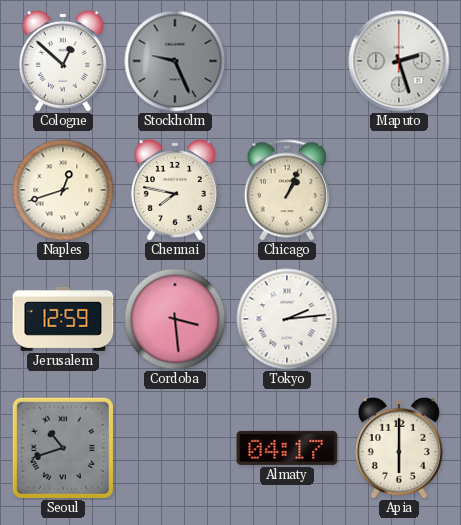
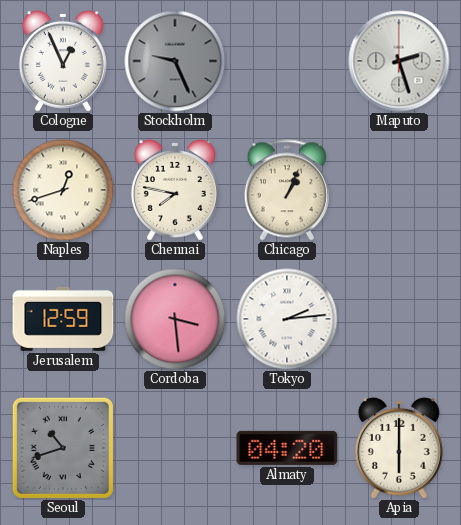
Cologne: 12:52 -> 12:56
Almaty: 04:17 -> 04:20
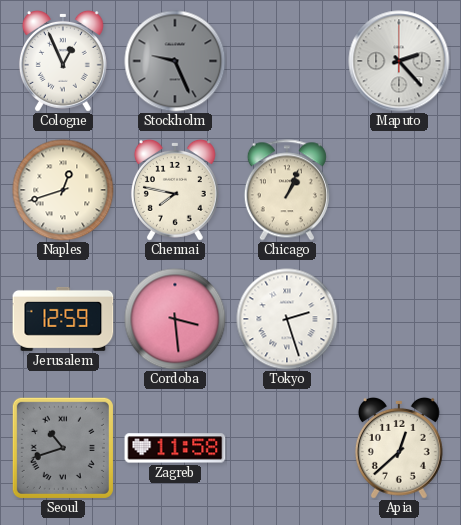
Maputo: 2:27 -> 2:23
Tokyo: 2:14 -> 2:27
Zagreb: none -> 11:58
Almaty: 04:20 -> none
Apia: 6:00 -> 12:38
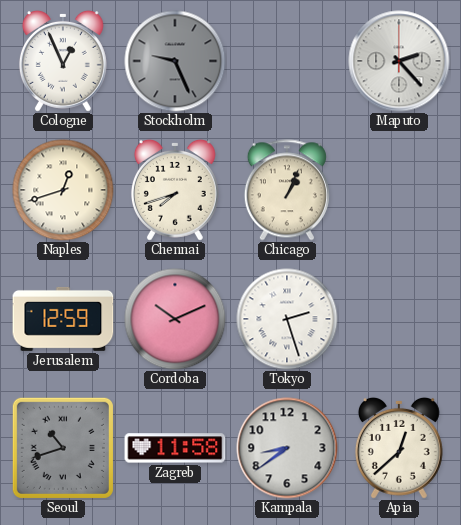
Chennai: 7:47 -> 7:42
Cordoba: 3:29 -> 10:11
Kampala: none -> 8:39
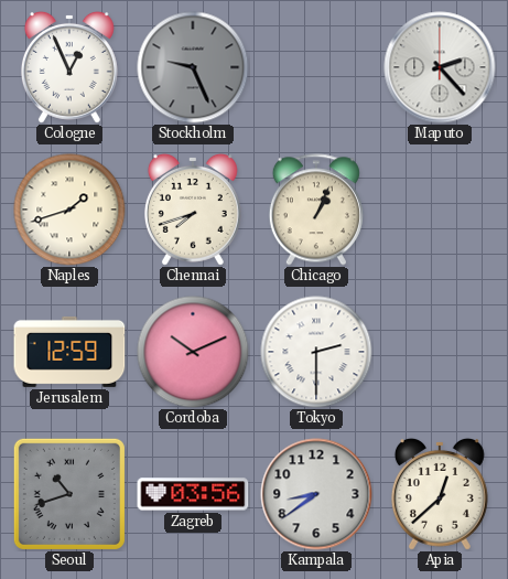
Naples: 12:42 -> 1:42
Tokyo: 2:27 -> 2:30
Zagreb: 11:58 -> 03:56
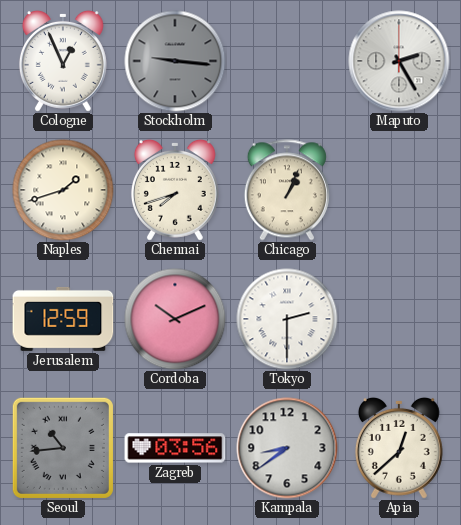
Stockholm: 9:26 -> 9:16
Maputo: 2:23 -> 2:25
Seoul: 10:42 -> 10:44
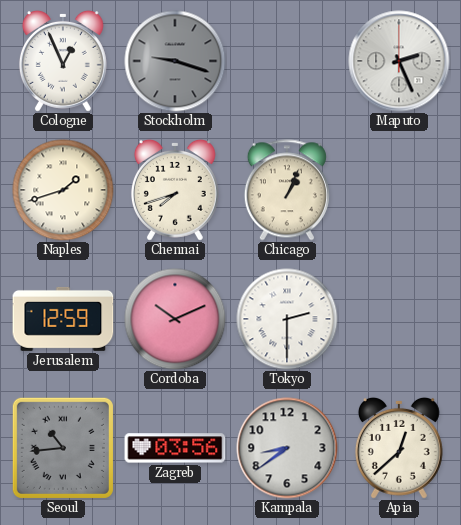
Stockholm: 9:16 -> 9:18
Maputo: 2:25 -> 2:26
